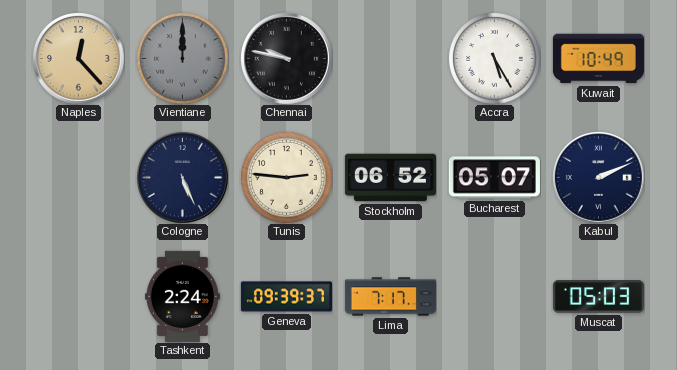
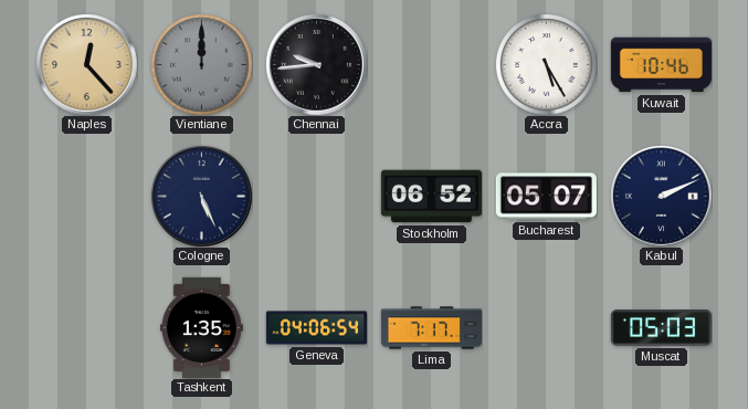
Chennai: 9:47 -> 9:44
Kuwait: 10:49 -> 10:46
Tunis: 2:46 -> none
Tashkent: 2:24 -> 1:35
Geneva: 09:39 -> 04:06
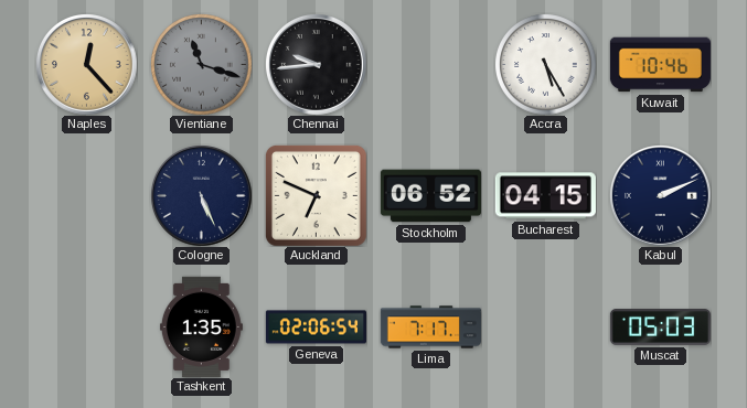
Vientiane: 12:00 -> 11:18
Auckland: none -> 6:49
Bucharest: 05:07 -> 04:15
Geneva: 04:06 -> 02:06
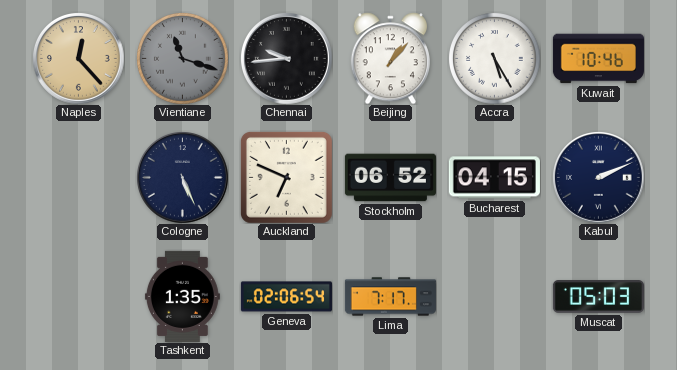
Beijing: none -> 1:07
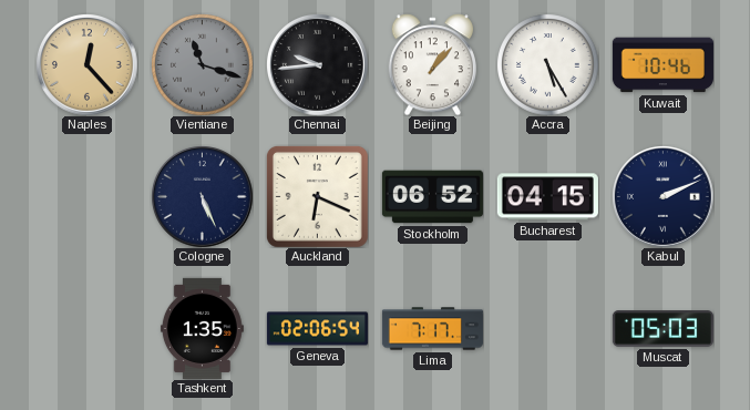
Auckland: 6:49 -> 6:19
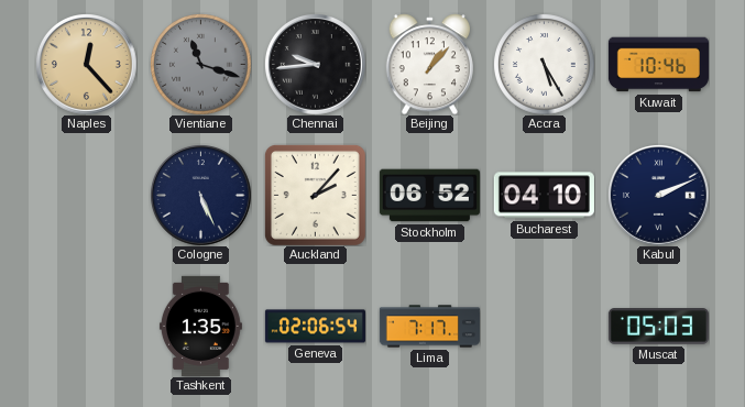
Auckland: 6:19 -> 2:07
Bucharest: 04:15 -> 04:10
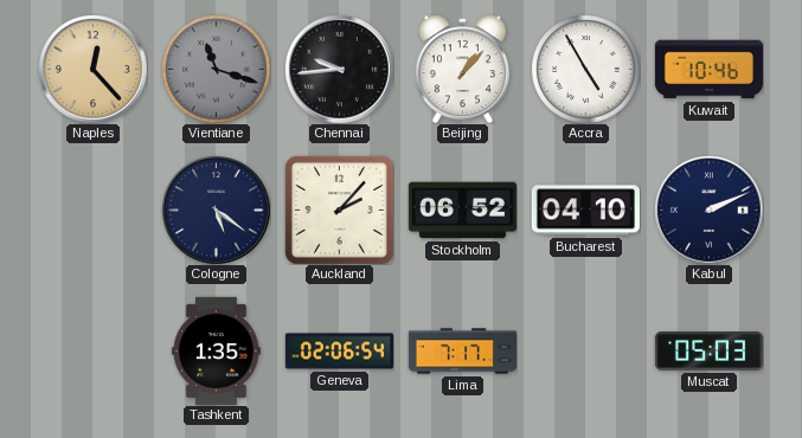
Accra: 5:25 -> 4:55
Cologne: 5:26 -> 5:21
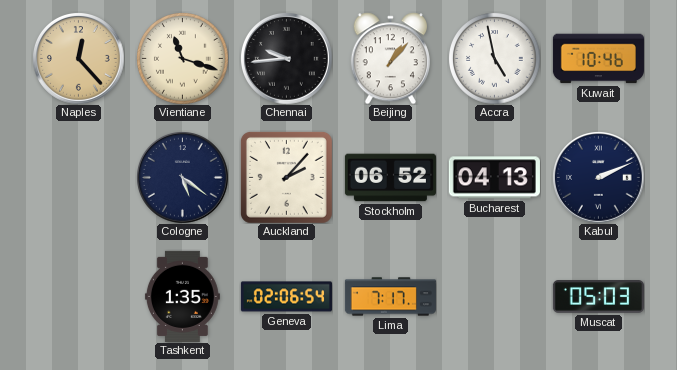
Vientiane dial: grey -> cream
Accra: 4:55 -> 4:58
Bucharest: 04:10 -> 04:13
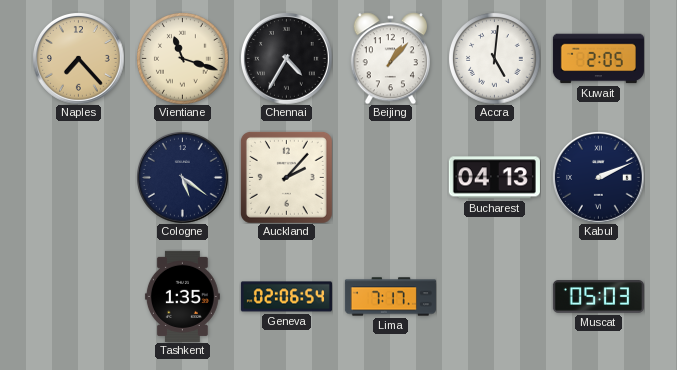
Naples: 12:23 -> 7:23
Chennai: 9:44 -> 4:35
Accra: 4:58 -> 5:01
Kuwait: 10:46 -> 2:05
Stockholm: 06:52 -> none
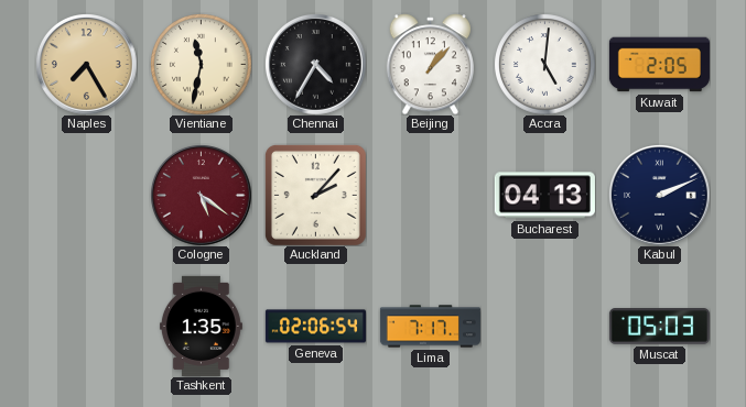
Naples: 7:23 -> 7:25
Vientiane: 11:18 -> 11:32
Cologne dial: navy -> burgundy
